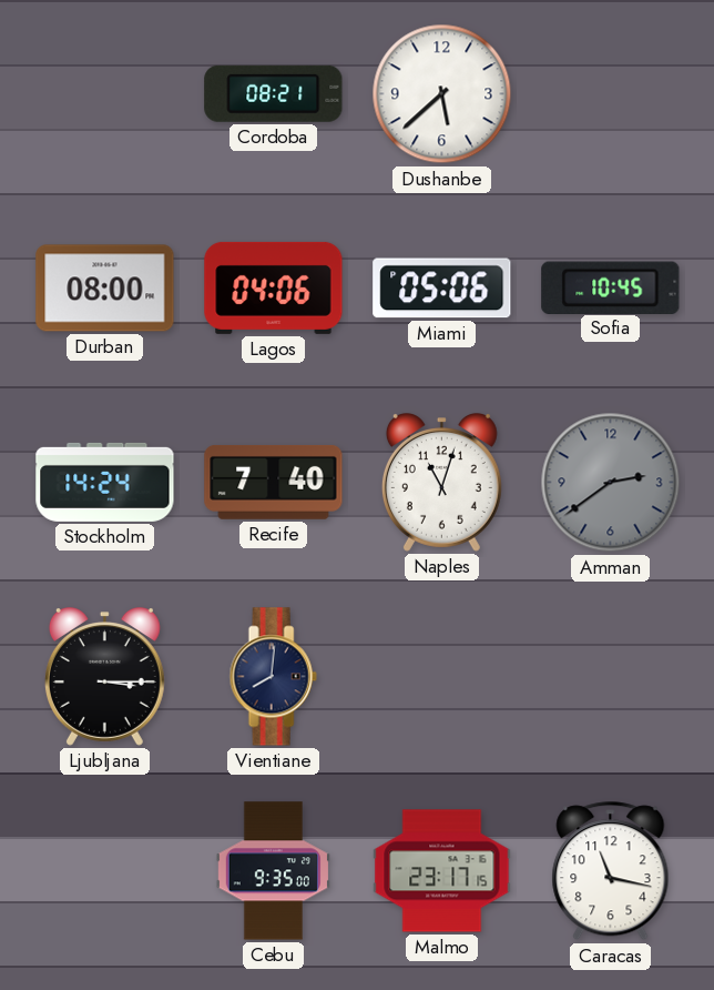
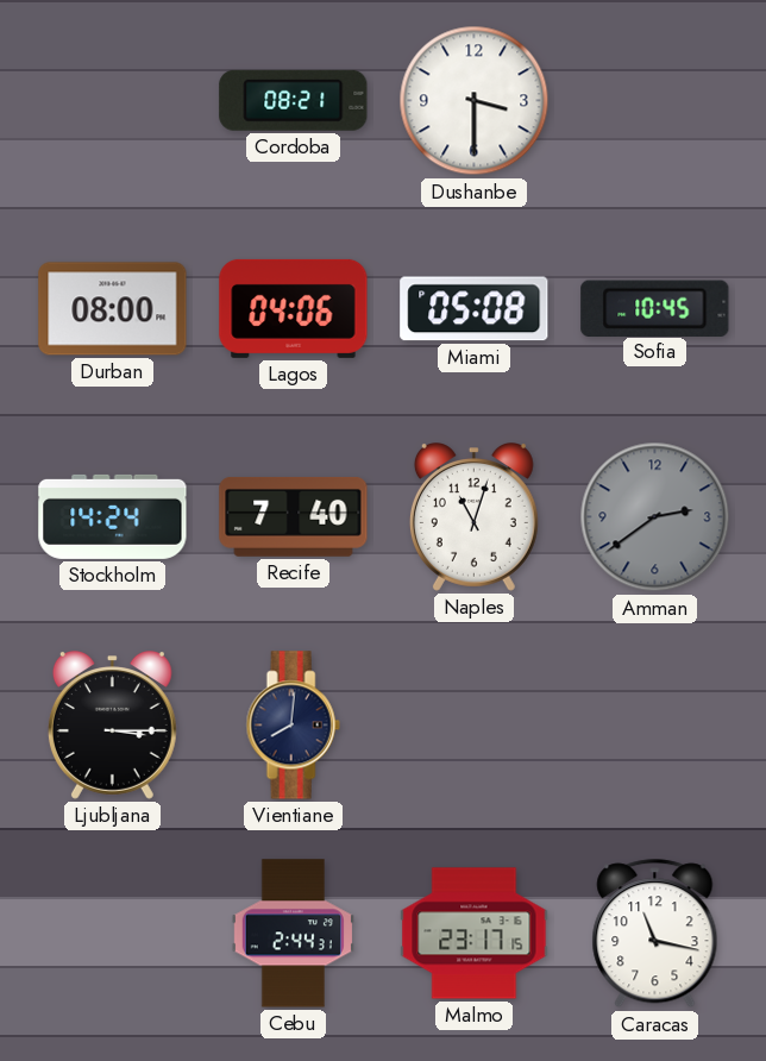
Dushanbe: 5:38 -> 3:30
Miami: 05:06 -> 05:08
Cebu: 9:35 -> 2:44
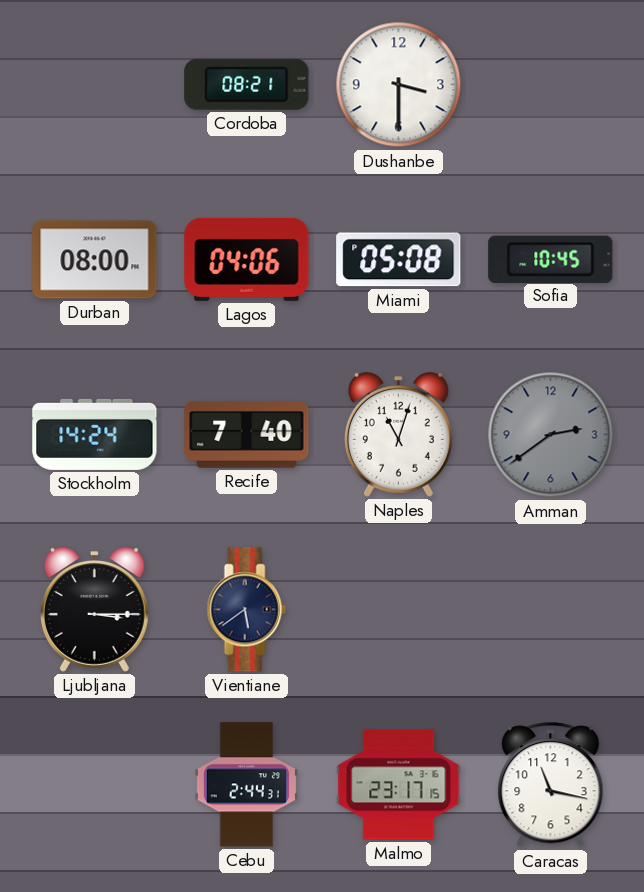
Vientiane: 8:01 -> 5:39
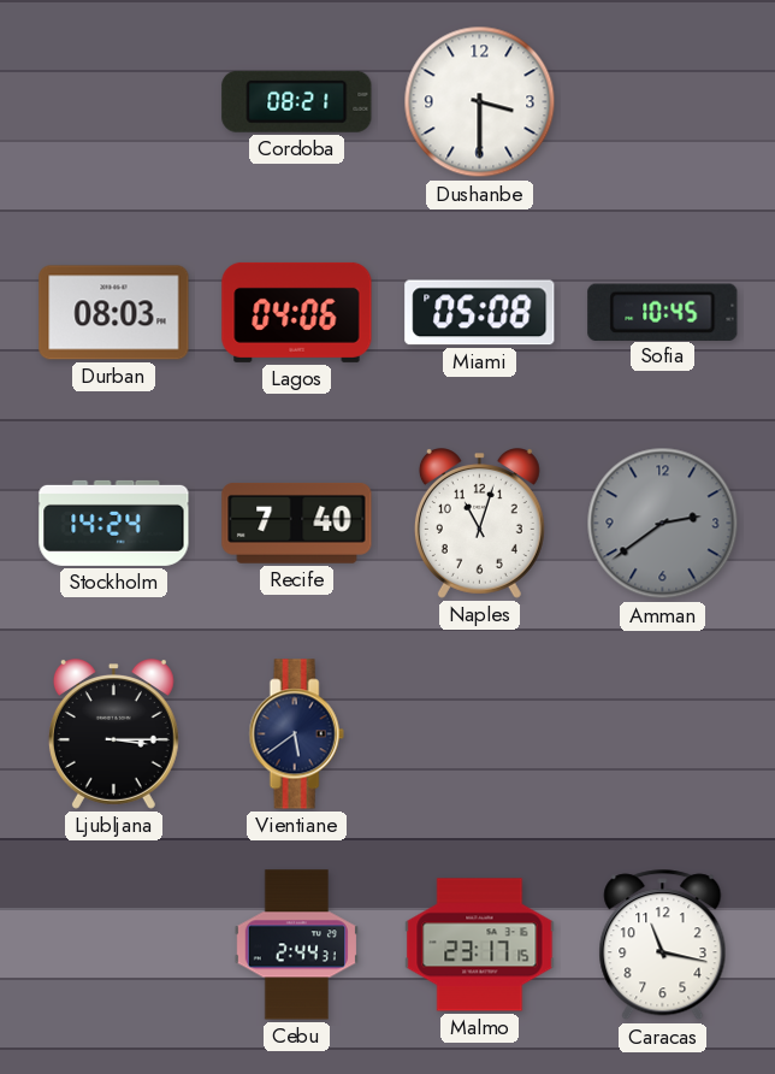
Durban: 08:00 -> 08:03
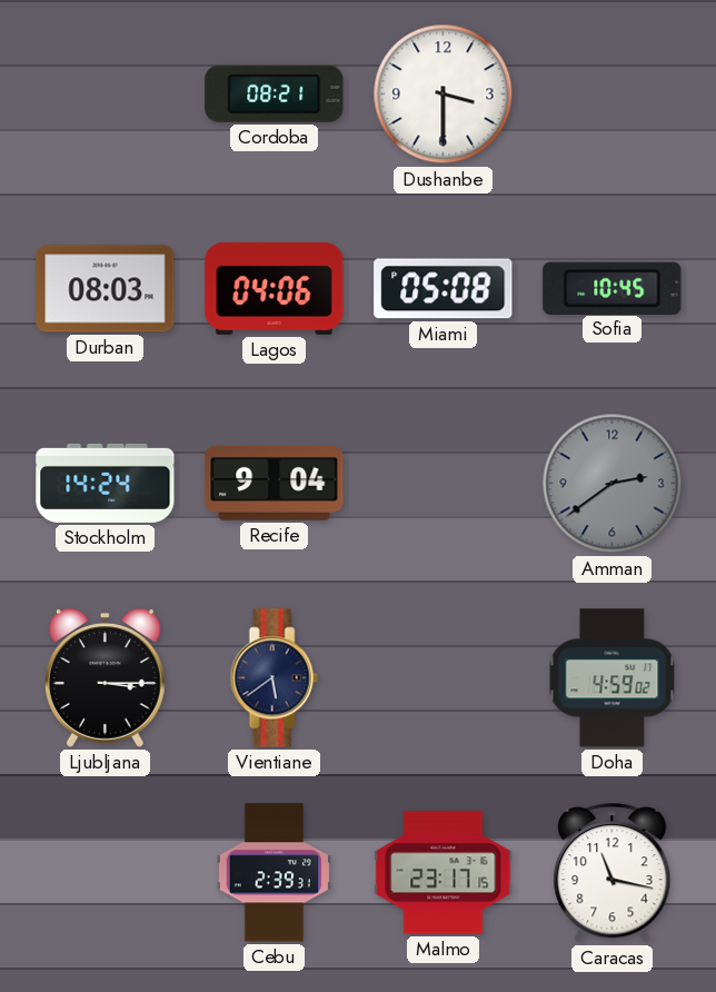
Recife: 7:40 -> 9:04
Naples: 11:03 -> none
Doha: none -> 4:59
Cebu: 2:44 -> 2:39
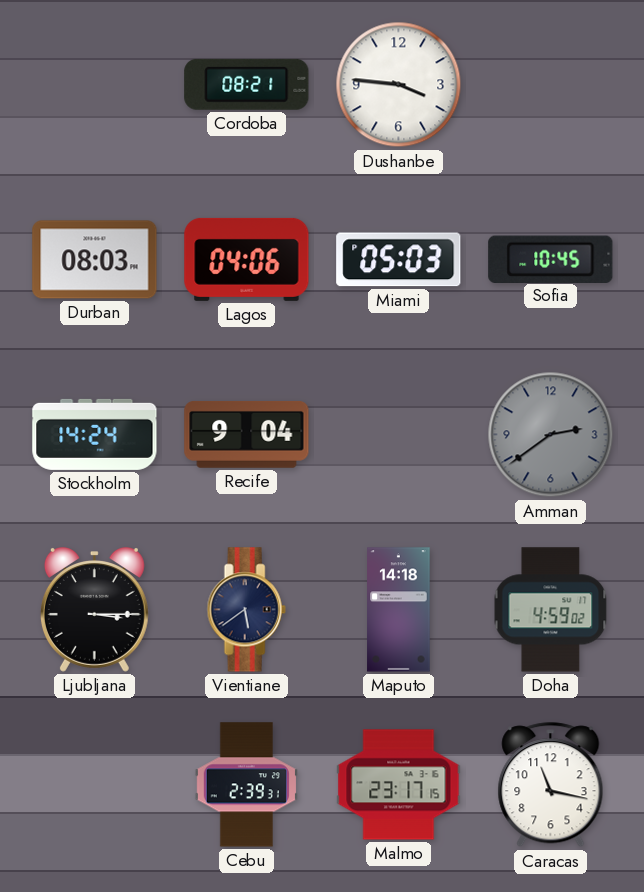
Dushanbe: 3:30 -> 3:46
Miami: 05:08 -> 05:03
Maputo: none -> 14:18
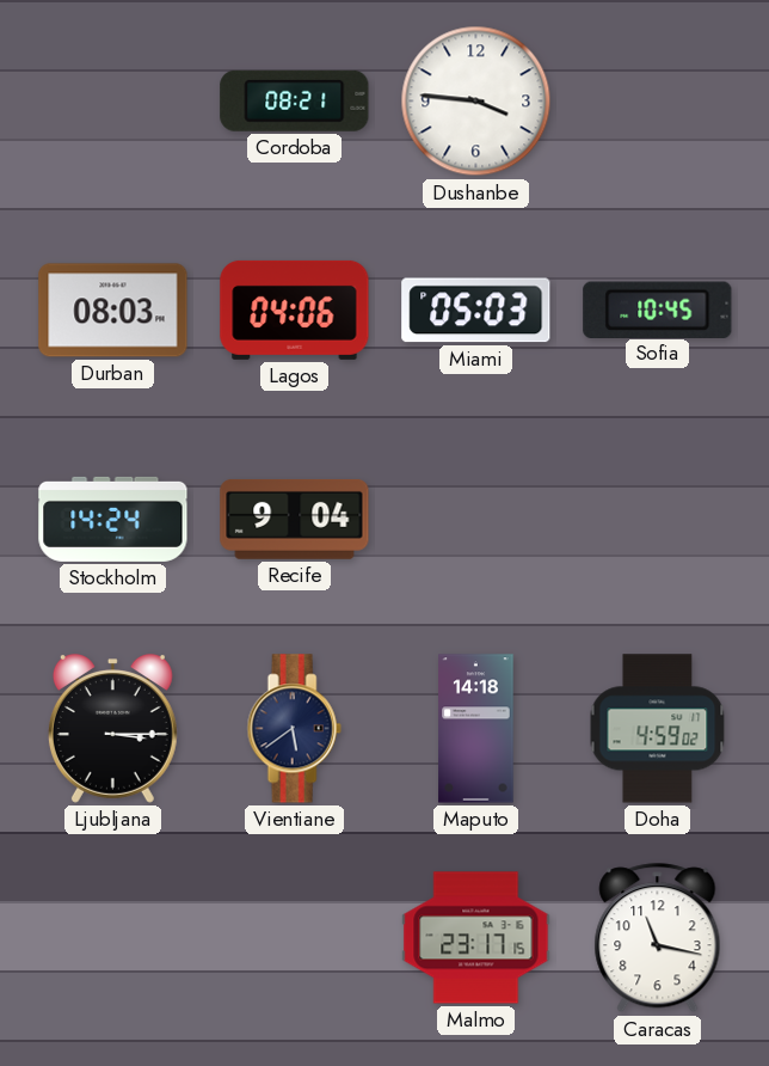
Amman: 2:39 -> none
Cebu: 2:39 -> none
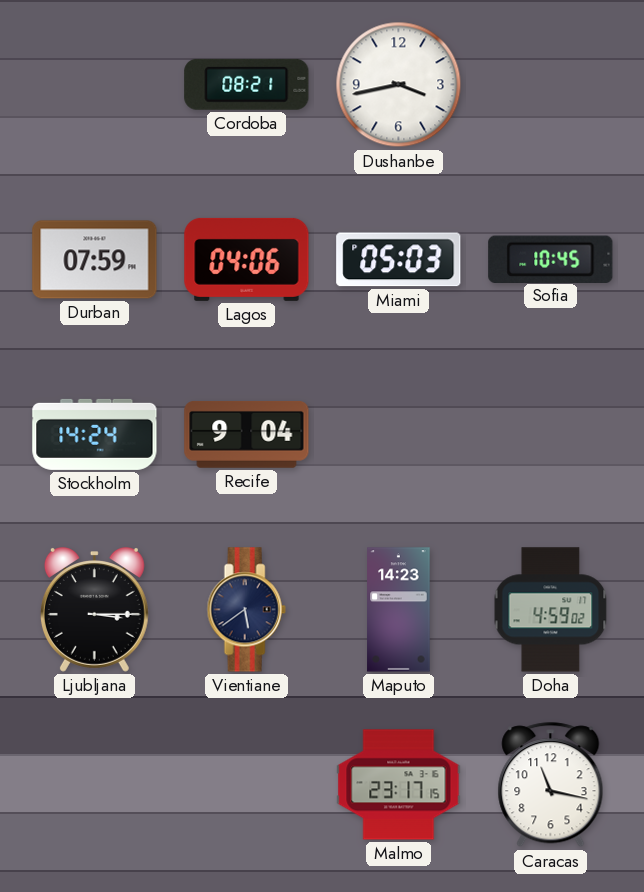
Dushanbe: 3:46 -> 3:43
Durban: 08:03 -> 07:59
Maputo: 14:18 -> 14:23
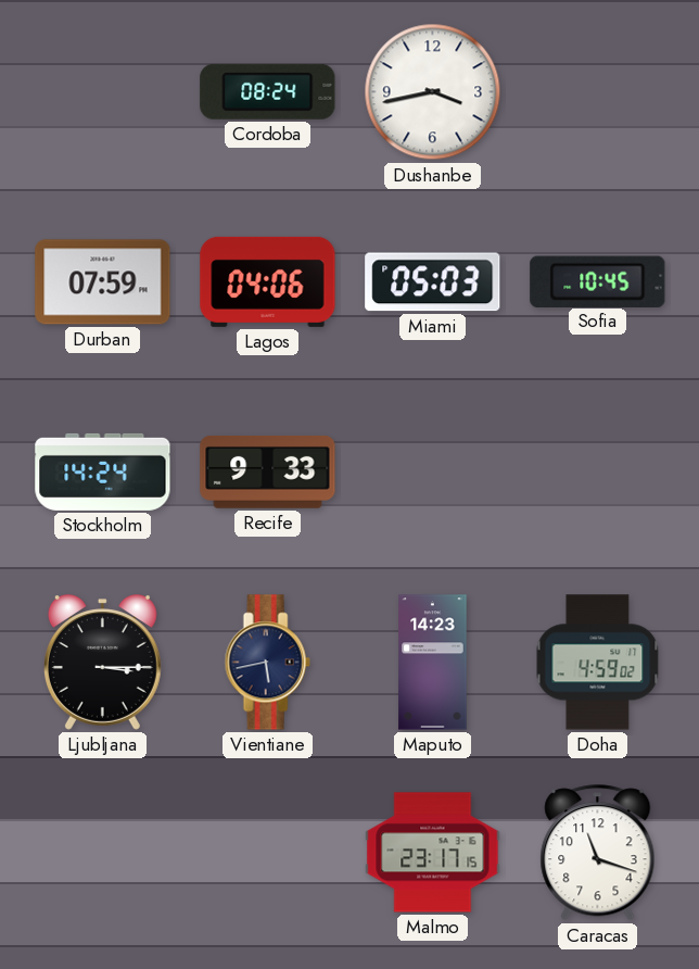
Cordoba: 08:21 -> 08:24
Recife: 9:04 -> 9:33
Vientiane: 5:39 -> 5:43
Caracas: 11:17 -> 11:18
